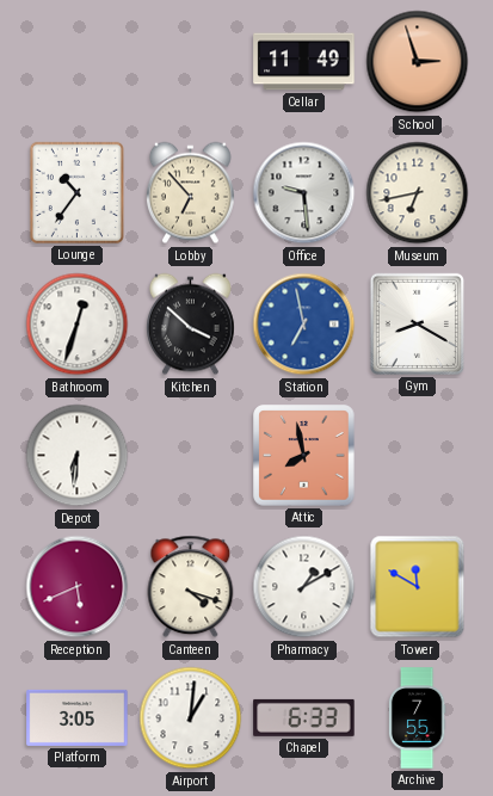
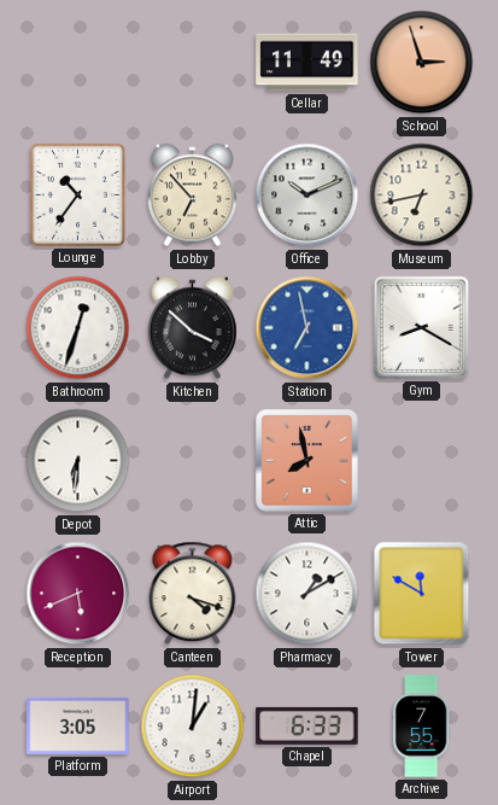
Office: 9:29 -> 10:11
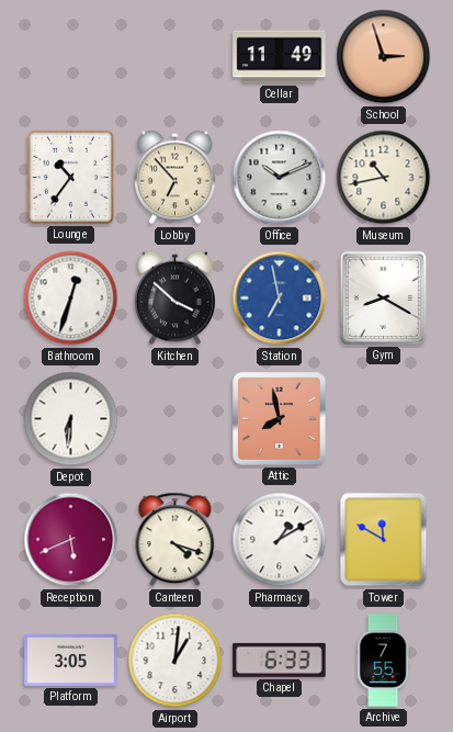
Museum: 6:43 -> 10:43
